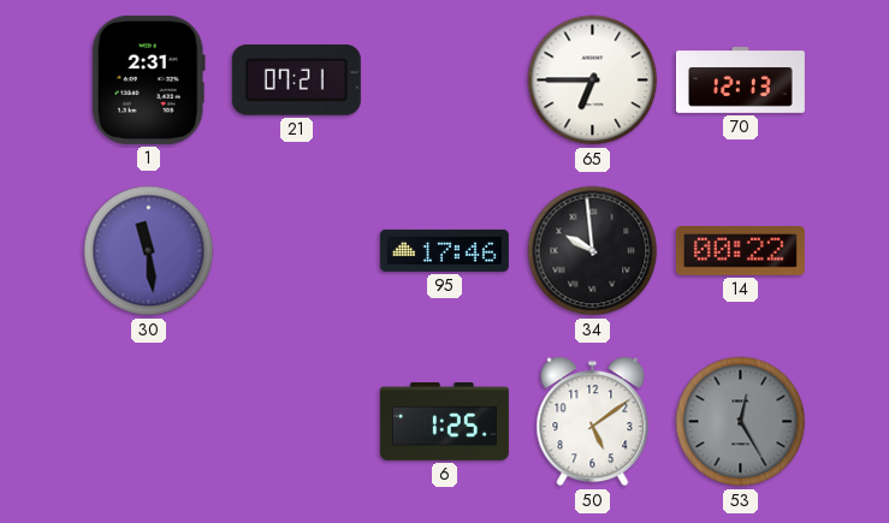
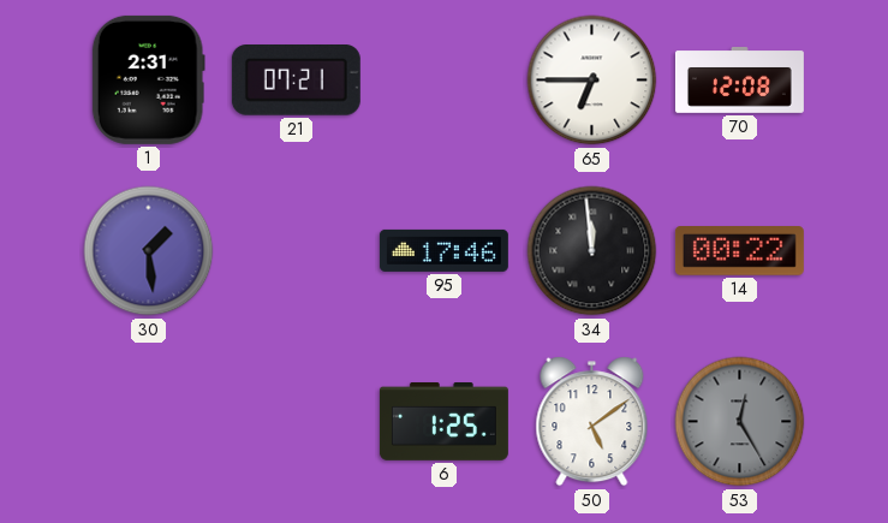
70: 12:13 -> 12:08
30: 11:29 -> 1:29
34: 9:59 -> 11:59
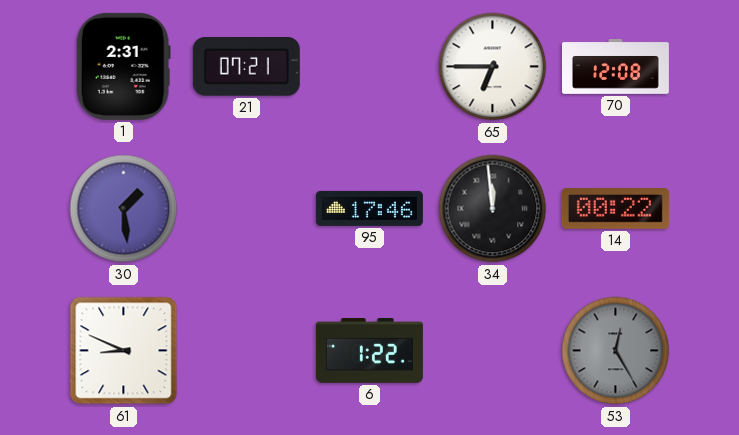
61: none -> 8:49
6: 1:25 -> 1:22
50: 5:09 -> none
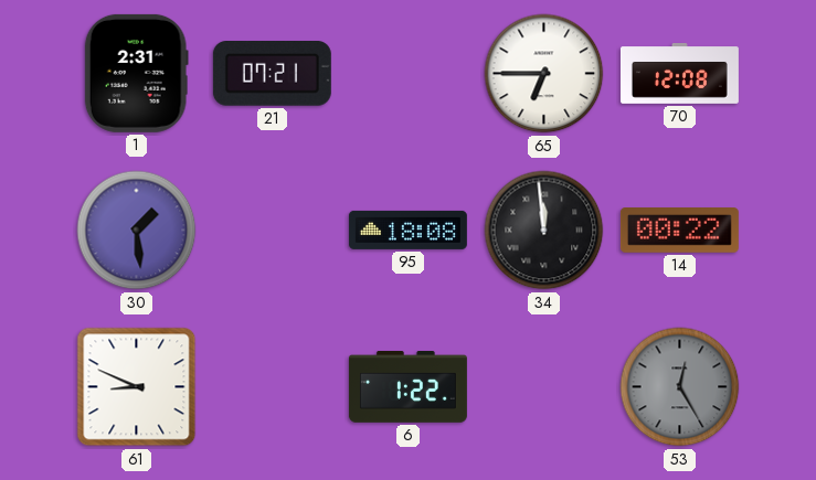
95: 17:46 -> 18:08
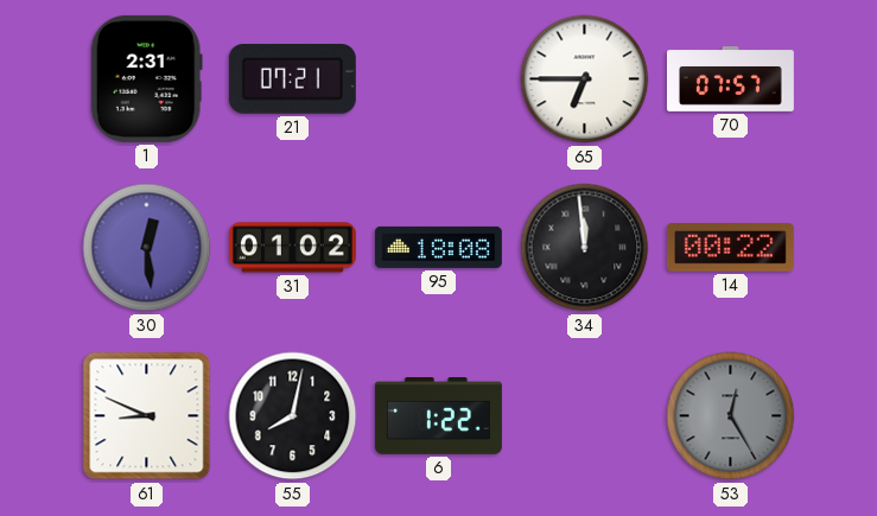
70: 12:08 -> 07:57
30: 1:29 -> 12:29
31: none -> 01:02
55: none -> 8:02
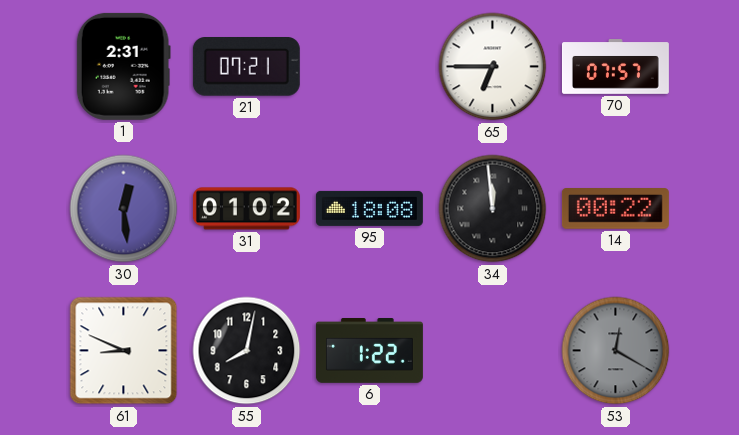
53: 12:25 -> 12:20
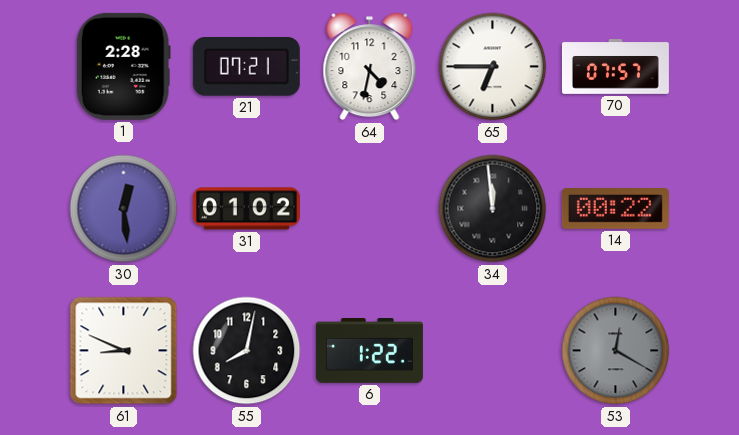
1: 2:31 -> 2:28
64: none -> 4:32
95: 18:08 -> none
